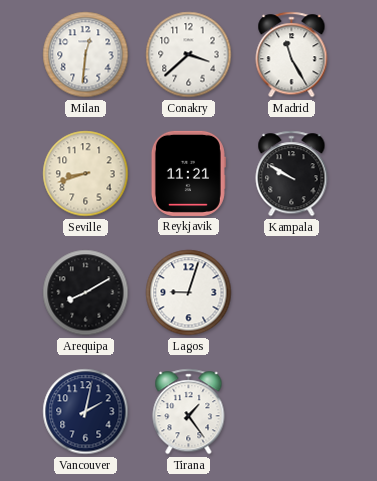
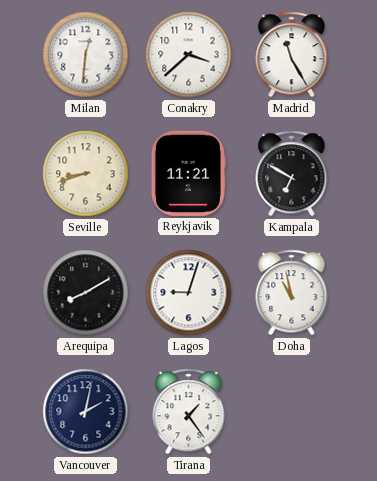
Kampala: 9:50 -> 6:50
Doha: none -> 10:58
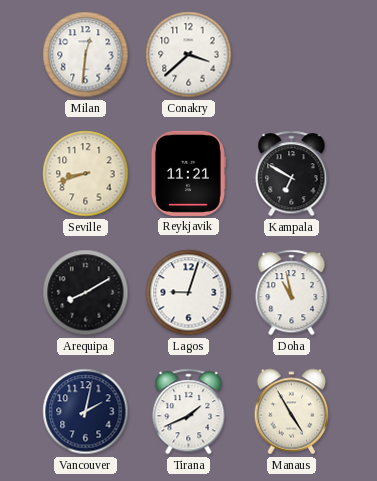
Madrid: 11:25 -> none
Tirana: 1:24 -> 1:41
Manaus: none -> 4:55
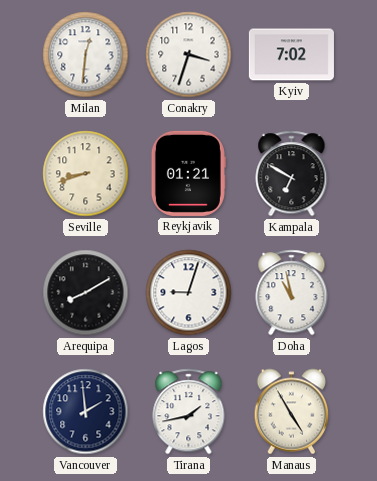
Conakry: 3:38 -> 3:33
Kyiv: none -> 7:02
Reykjavik: 11:21 -> 01:21
Vancouver: 2:02 -> 1:59
Tirana: 1:41 -> 1:43
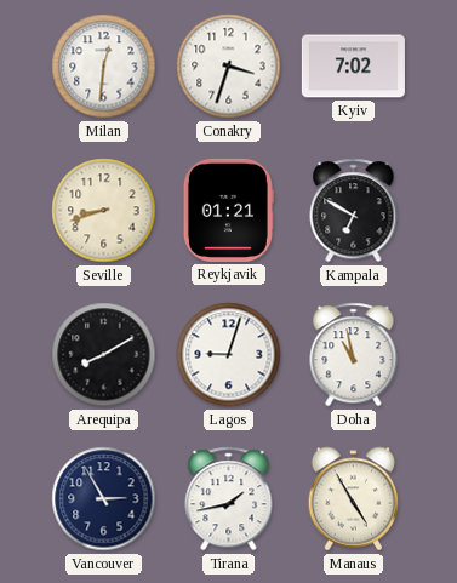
Vancouver: 1:59 -> 2:55
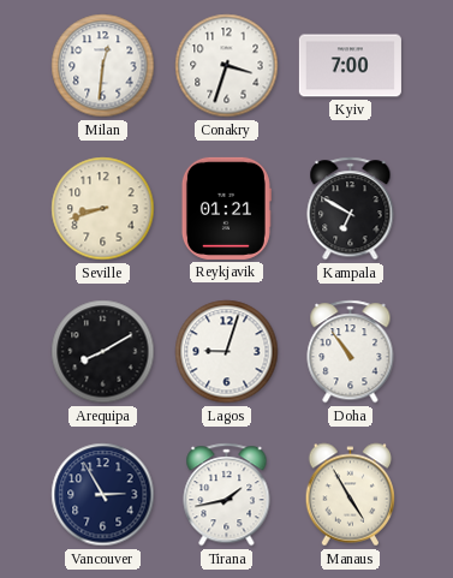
Kyiv: 7:02 -> 7:00
Doha: 10:58 -> 10:54
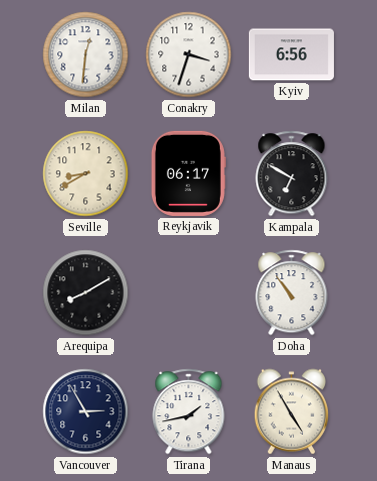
Kyiv: 7:00 -> 6:56
Seville: 8:42 -> 8:40
Reykjavik: 01:21 -> 06:17
Lagos: 9:03 -> none
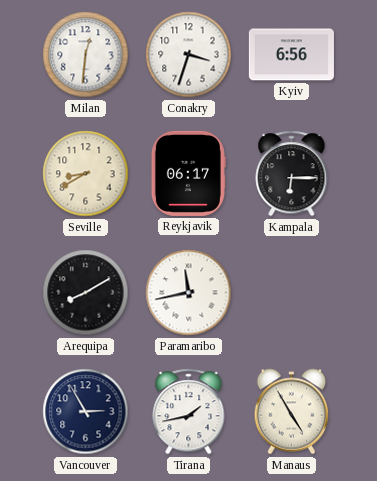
Kampala: 6:50 -> 6:15
Paramaribo: none -> 11:43
Doha: 10:54 -> none
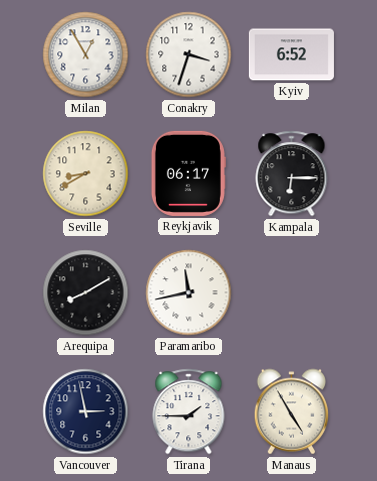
Milan: 12:31 -> 12:55
Kyiv: 6:56 -> 6:52
Vancouver: 2:55 -> 2:58
Tirana: 1:43 -> 1:45
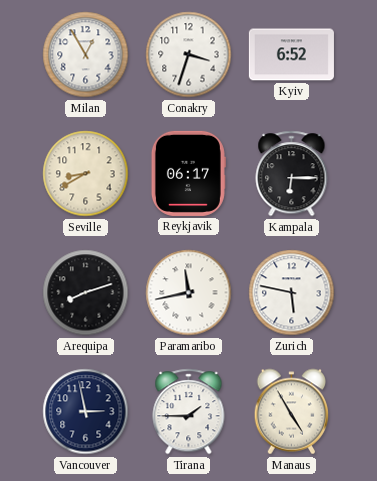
Arequipa: 8:10 -> 8:12
Zurich: none -> 5:47
